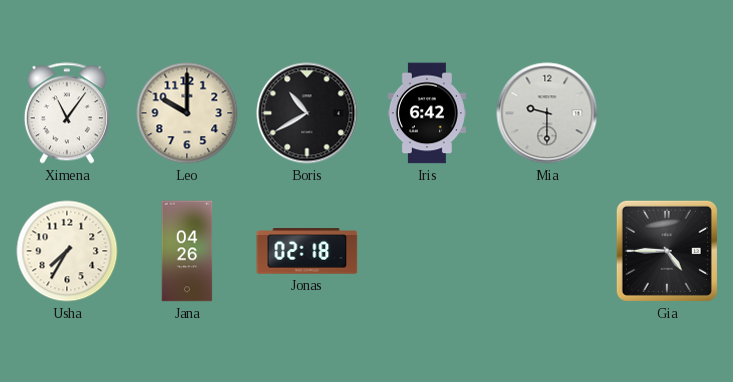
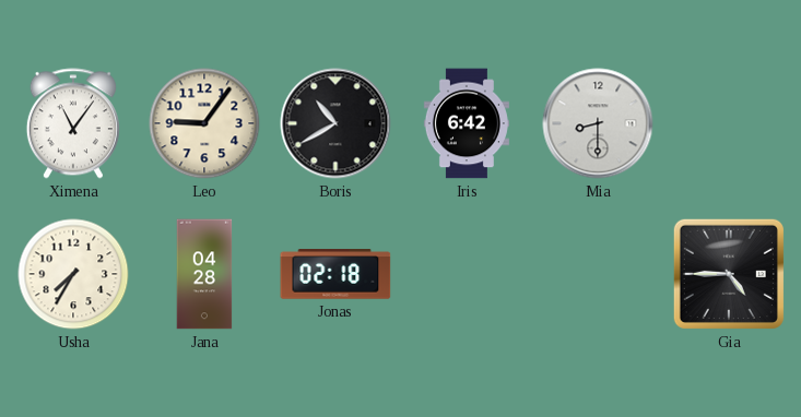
Leo: 10:00 -> 9:06
Mia: 9:30 -> 8:30
Jana: 04:26 -> 04:28
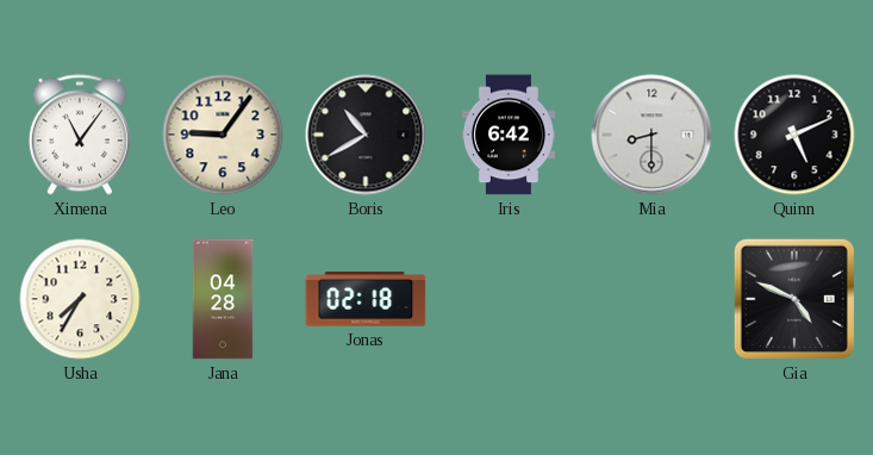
Quinn: none -> 5:11
Gia: 4:45 -> 4:49
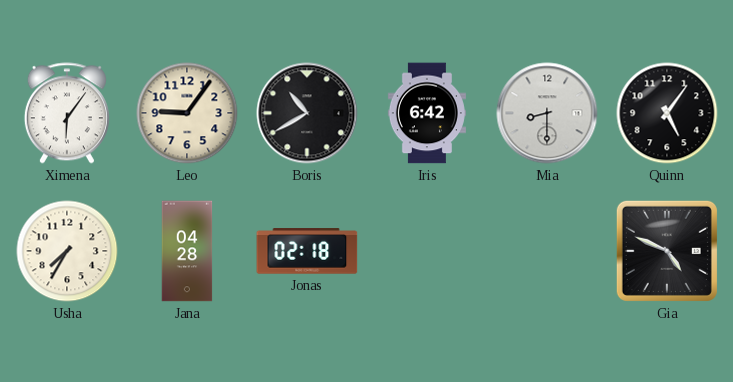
Ximena: 11:06 -> 6:06
Quinn: 5:11 -> 5:06
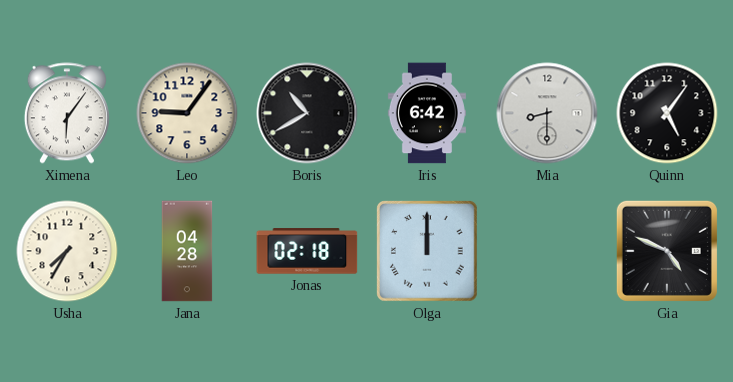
Olga: none -> 12:00
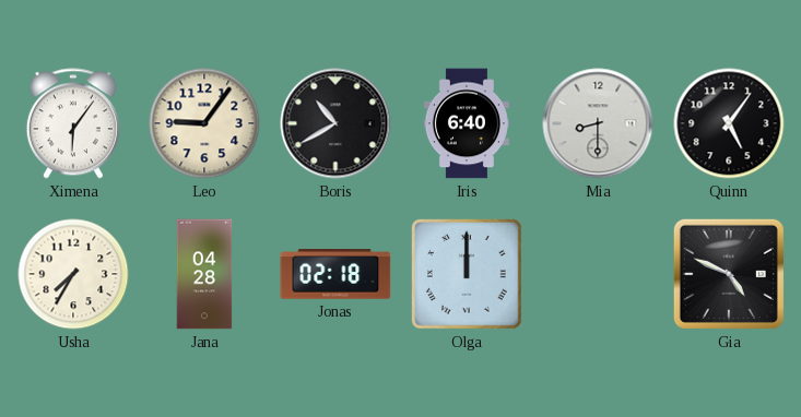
Iris: 6:42 -> 6:40
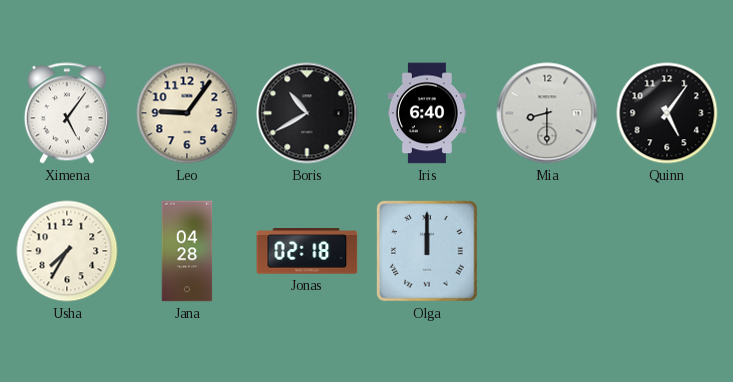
Ximena: 6:06 -> 5:06
Gia: 4:49 -> none
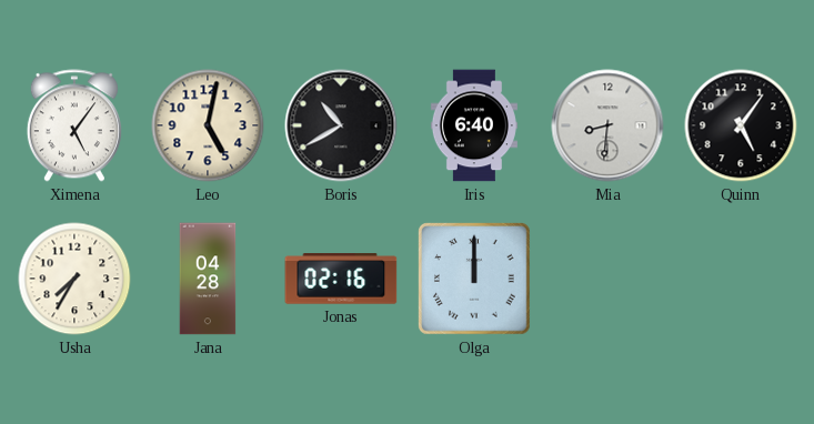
Leo: 9:06 -> 5:02
Mia: 8:30 -> 8:31
Jonas: 02:18 -> 02:16
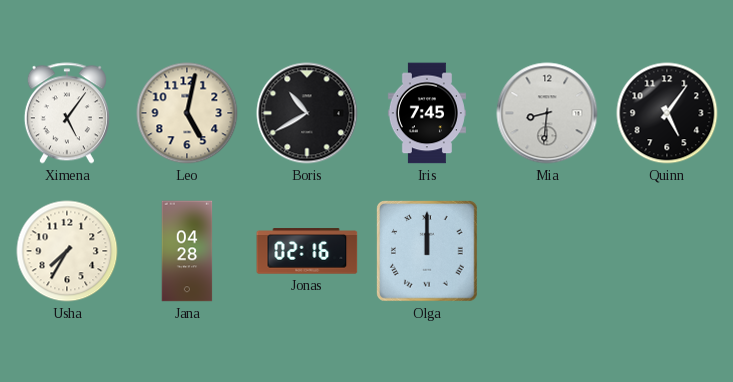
Iris: 6:40 -> 7:45
